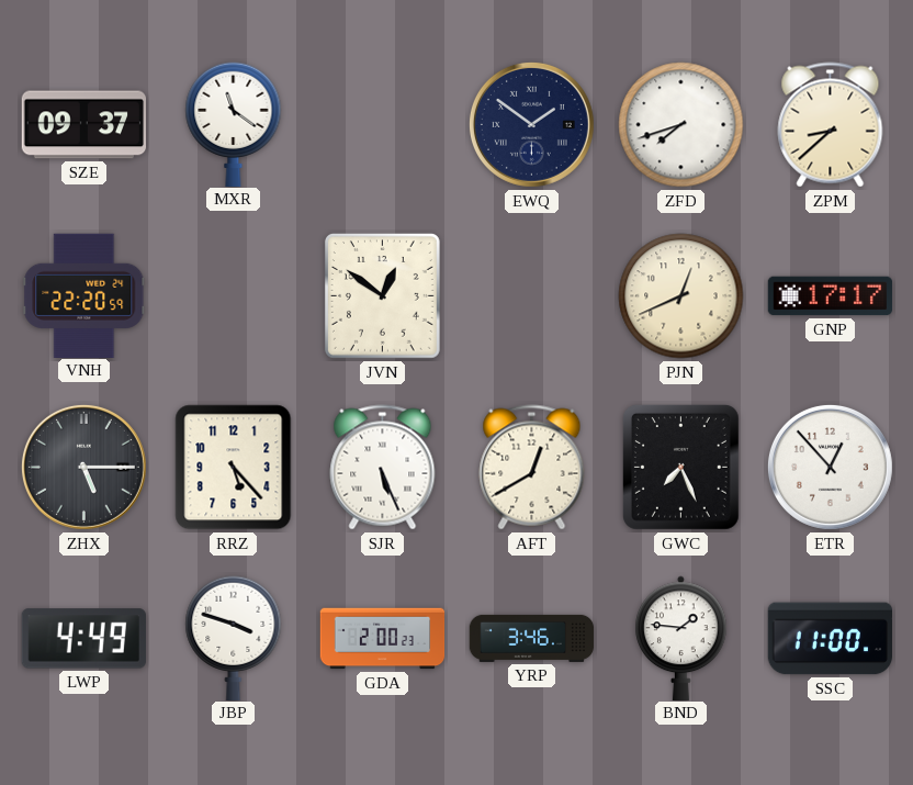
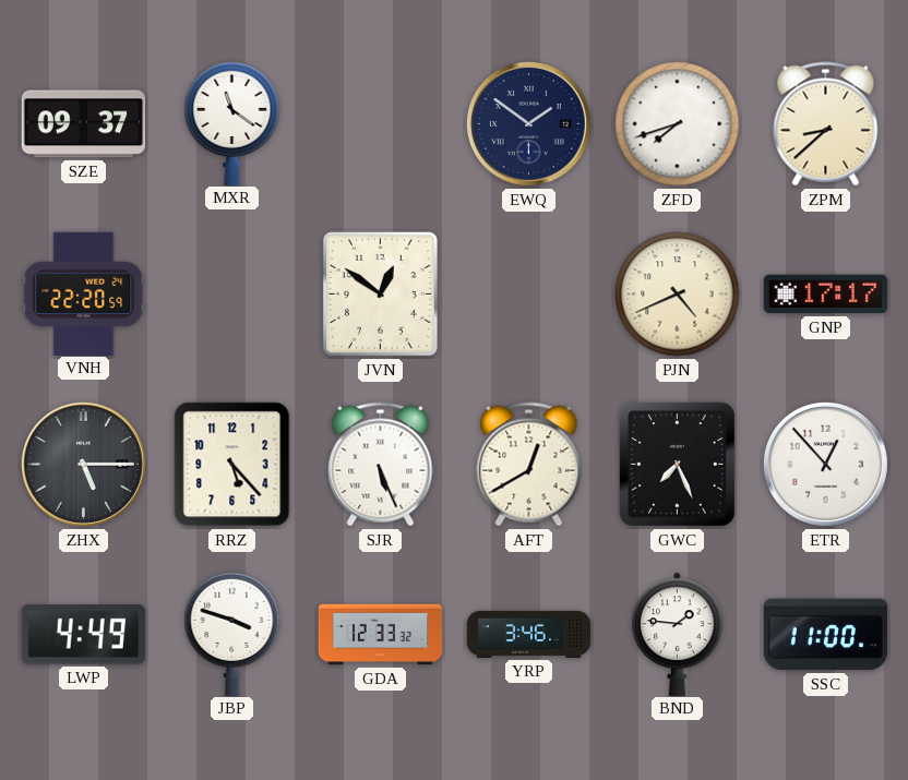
PJN: 12:41 -> 4:41
GDA: 2:00 -> 12:33
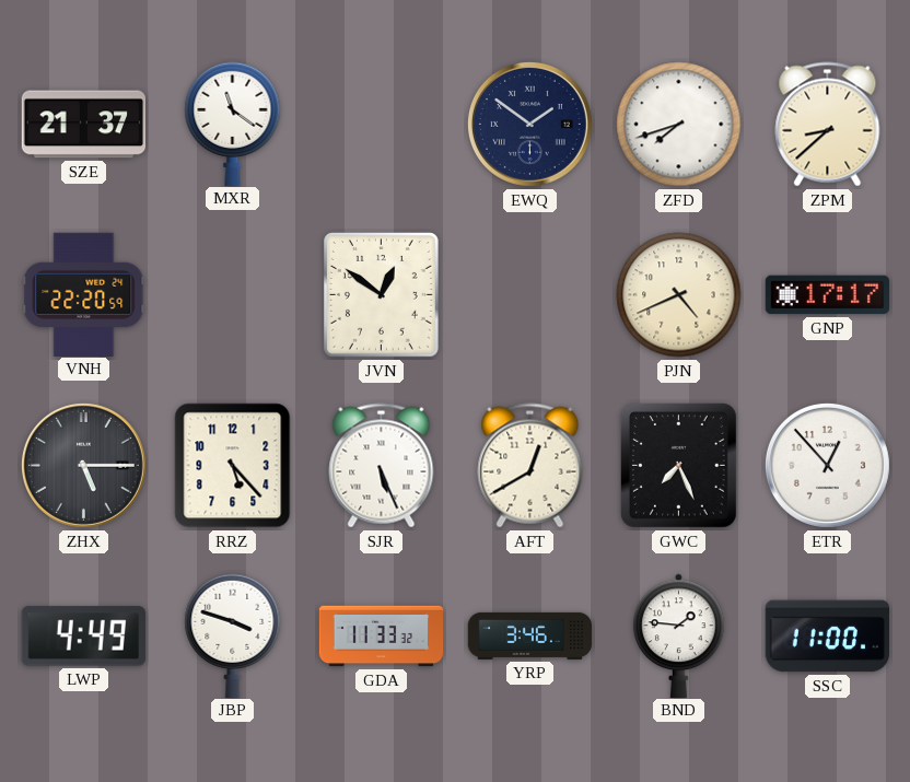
SZE: 09:37 -> 21:37
GDA: 12:33 -> 11:33
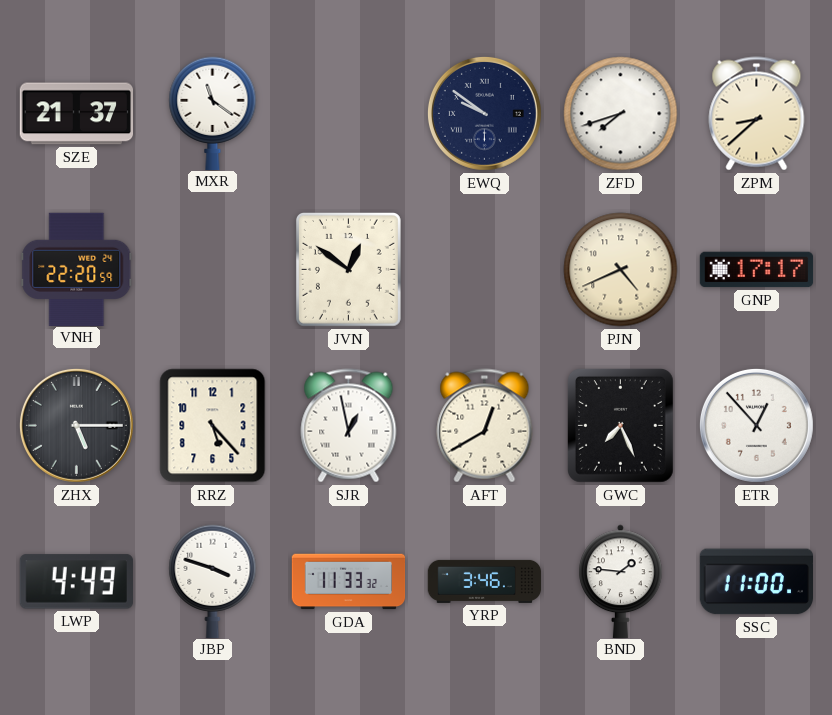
EWQ: 1:51 -> 9:51
SJR: 5:26 -> 12:58
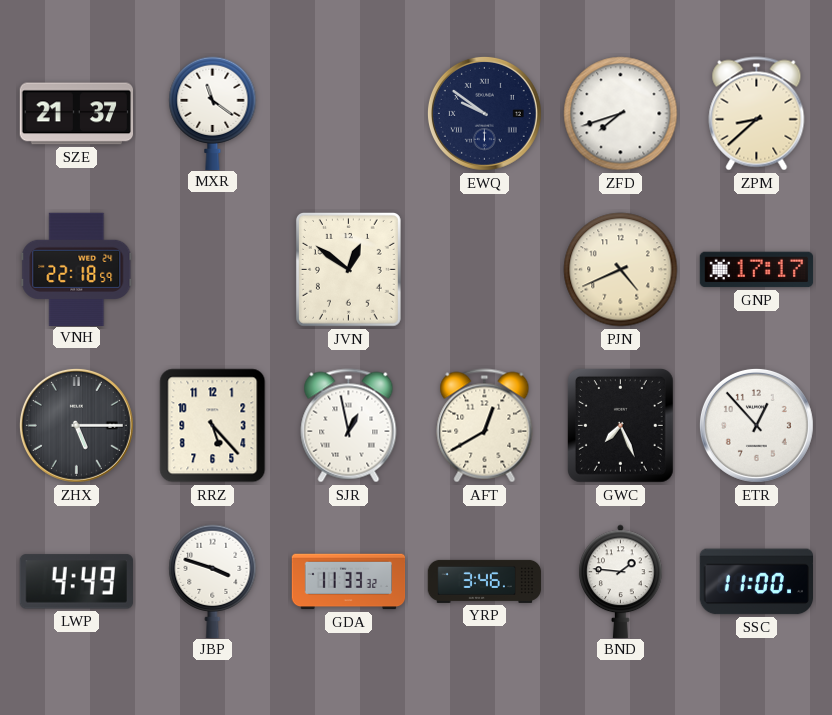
VNH: 22:20 -> 22:18
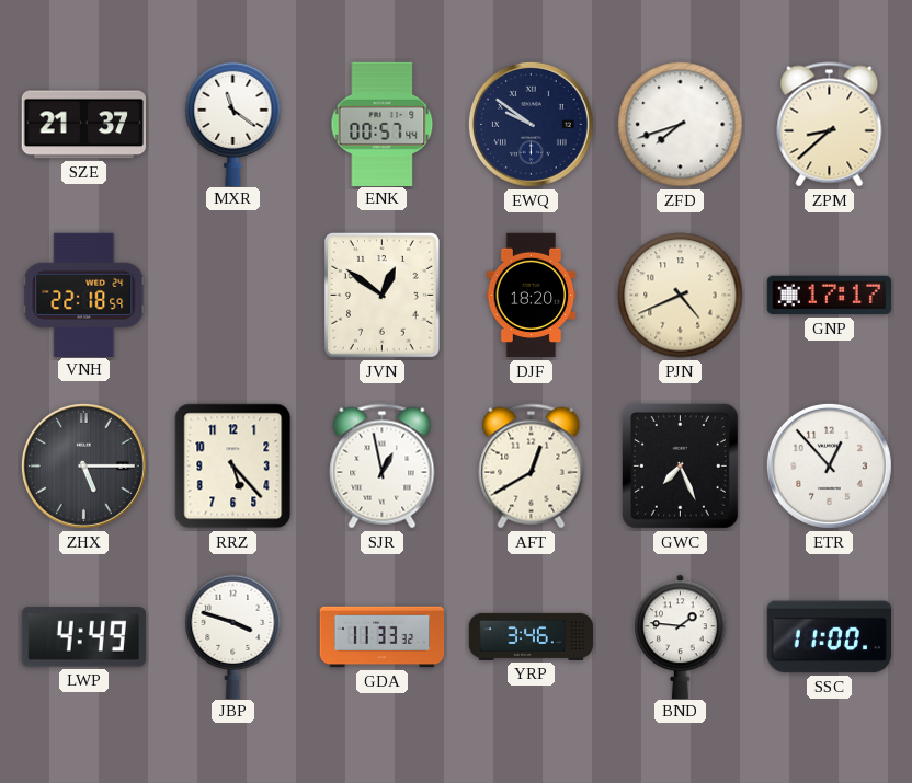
ENK: none -> 00:57
DJF: none -> 18:20
